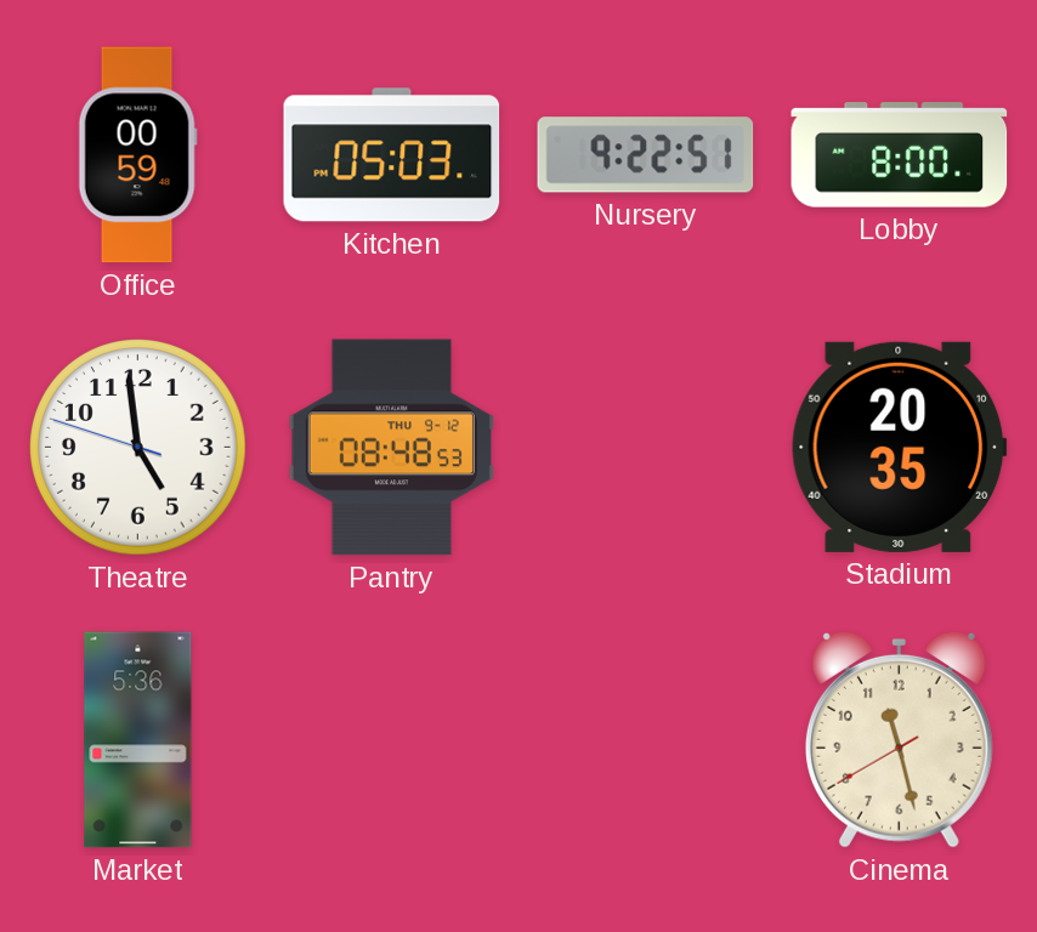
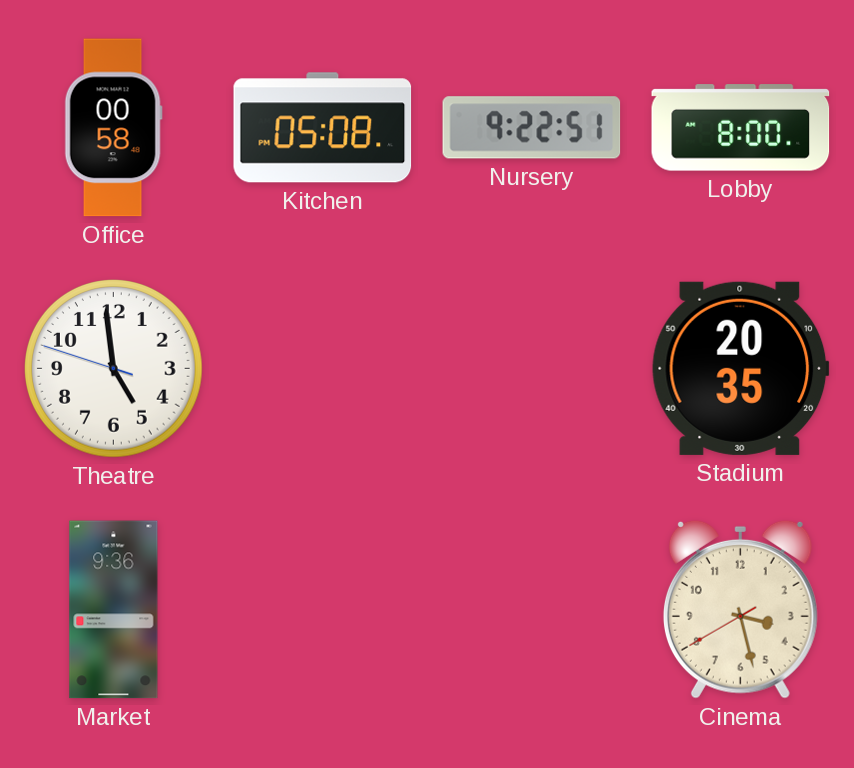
Office: 00:59 -> 00:58
Kitchen: 05:03 -> 05:08
Pantry: 08:48 -> none
Market: 5:36 -> 9:36
Cinema: 11:27 -> 3:27
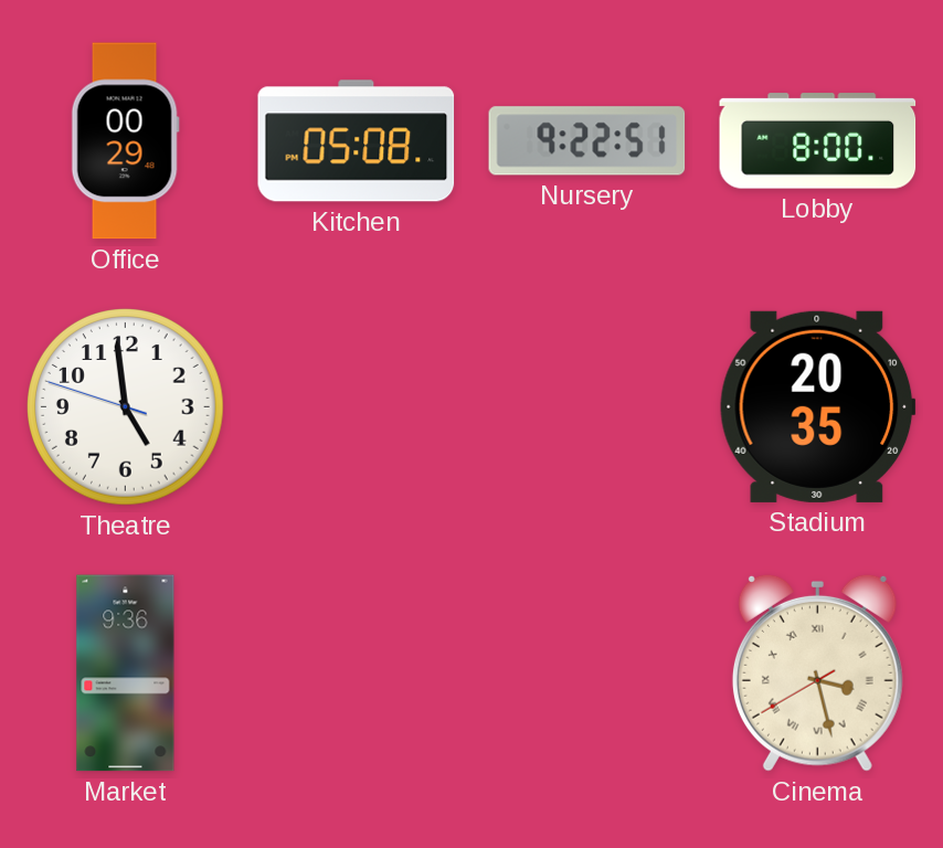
Office: 00:58 -> 00:29
Cinema numerals: Arabic -> Roman
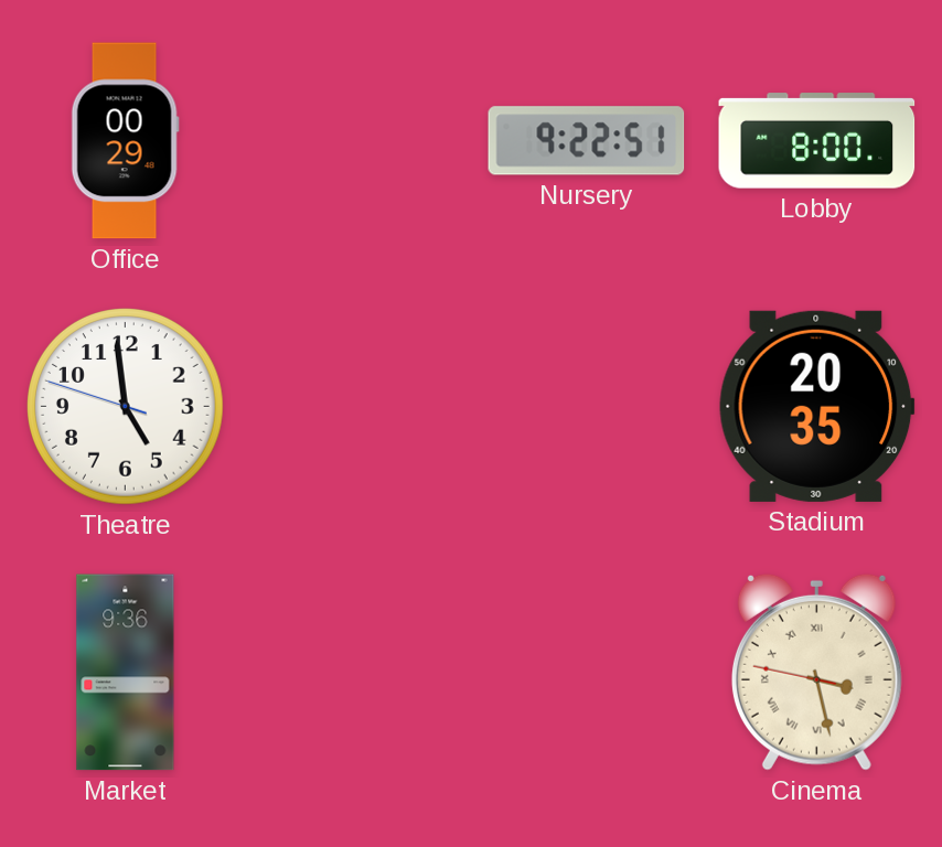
Kitchen: 05:08 -> none
Cinema: 3:27:40 -> 3:27:47
